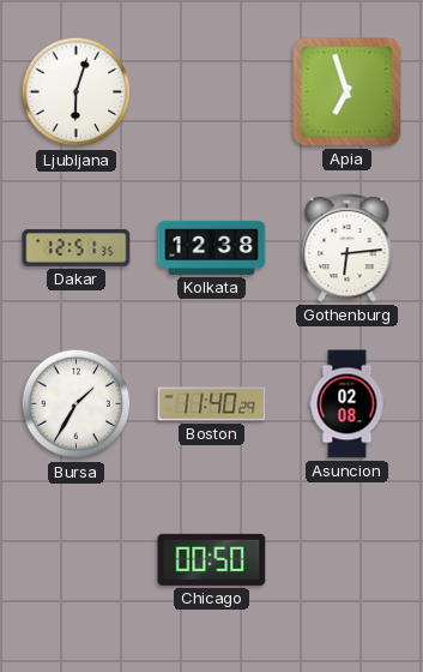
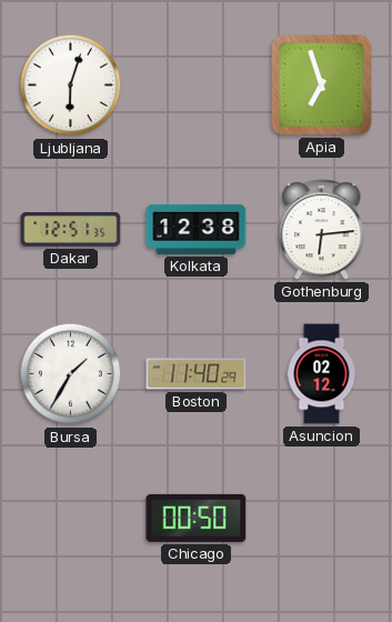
Asuncion: 02:08 -> 02:12
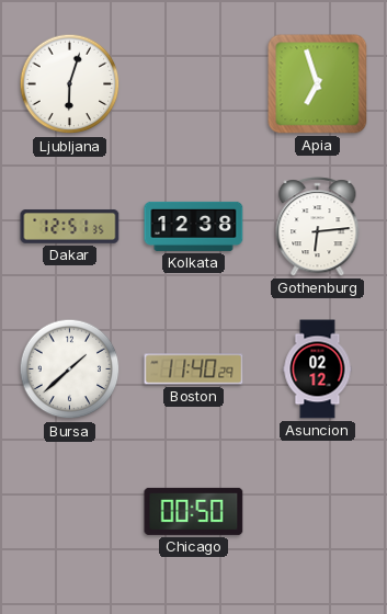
Bursa: 1:35 -> 1:38
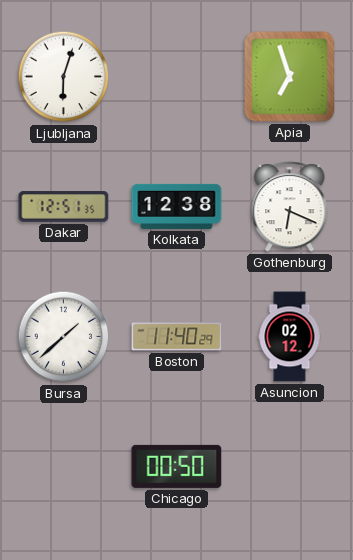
Gothenburg: 6:14 -> 6:19
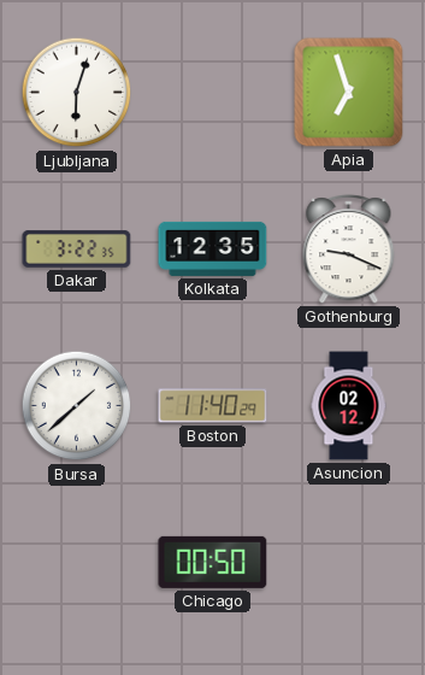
Dakar: 12:51 -> 3:22
Kolkata: 12:38 -> 12:35
Gothenburg: 6:19 -> 9:19
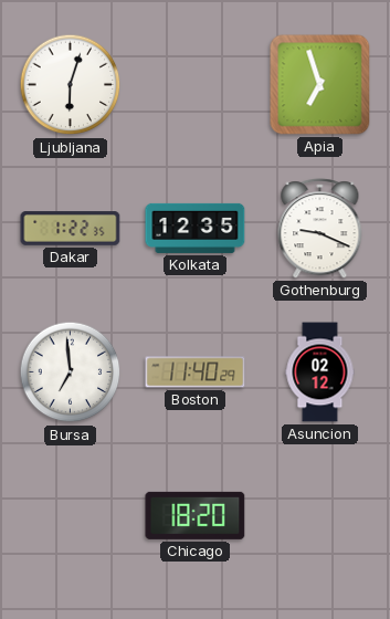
Dakar: 3:22 -> 1:22
Bursa: 1:38 -> 6:59
Chicago: 00:50 -> 18:20
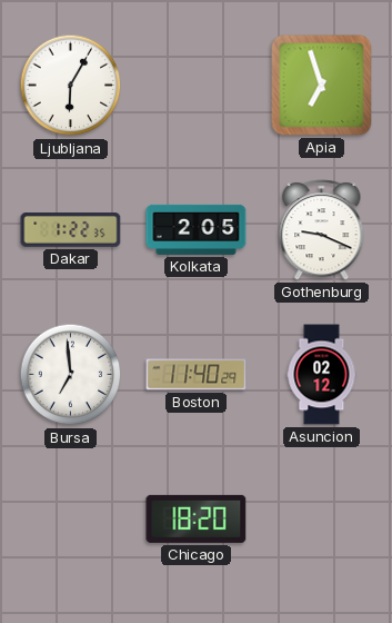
Ljubljana: 6:03 -> 6:05
Kolkata: 12:35 -> 2:05
